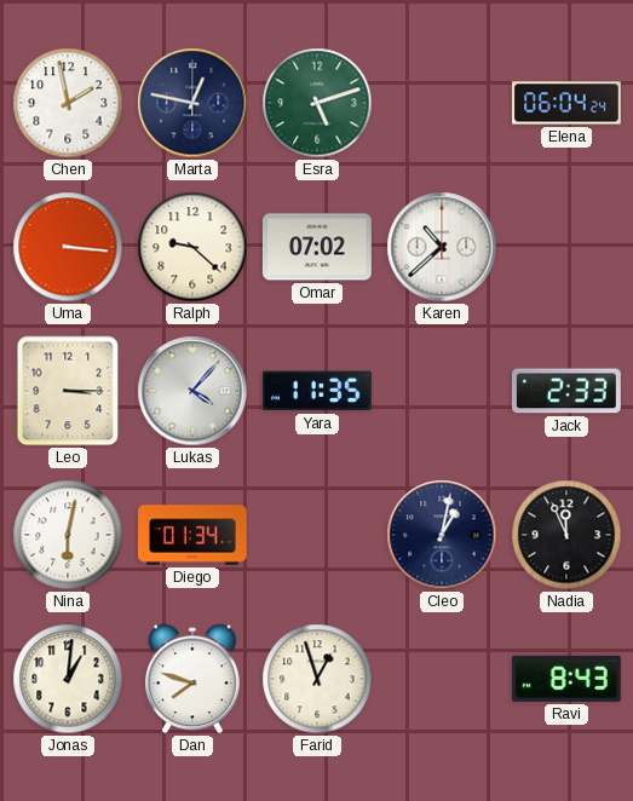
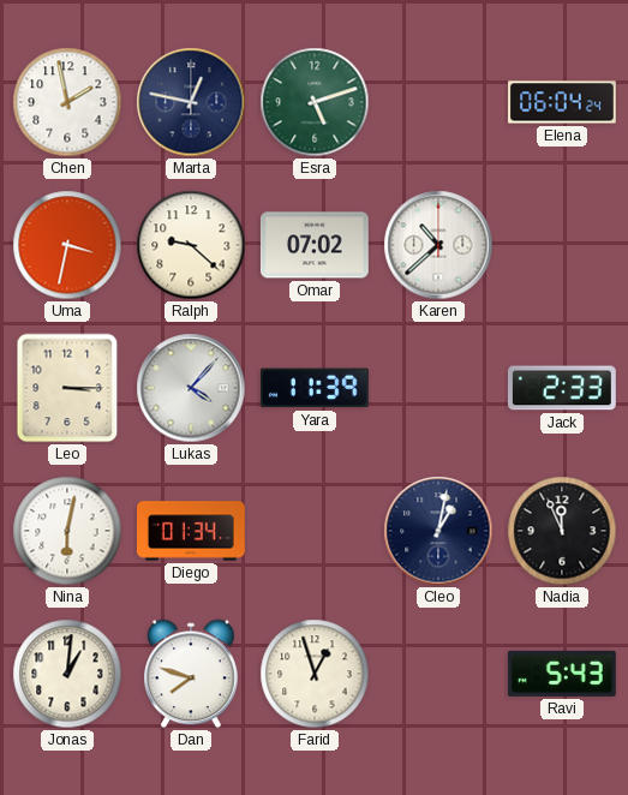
Uma: 3:16 -> 3:32
Yara: 11:35 -> 11:39
Ravi: 8:43 -> 5:43
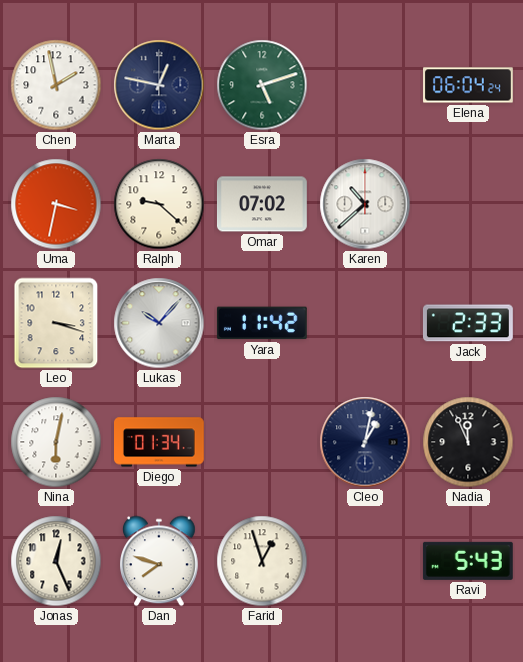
Leo: 3:15 -> 3:18
Lukas: 4:07 -> 10:07
Yara: 11:39 -> 11:42
Jonas: 1:01 -> 12:26
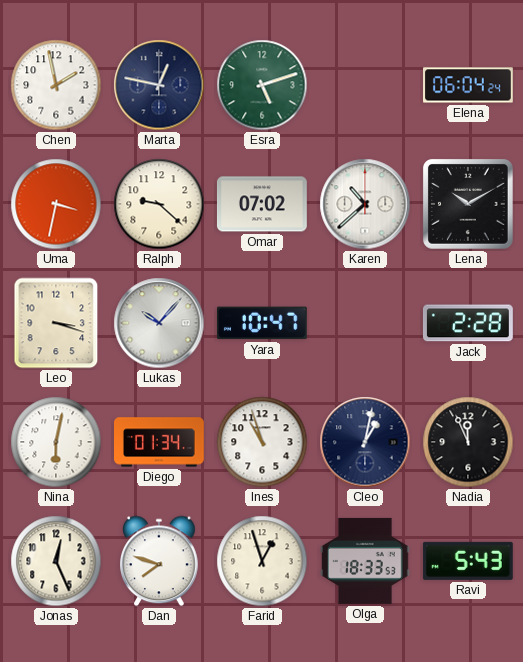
Lena: none -> 10:10
Yara: 11:42 -> 10:47
Jack: 2:33 -> 2:28
Ines: none -> 10:57
Olga: none -> 18:33
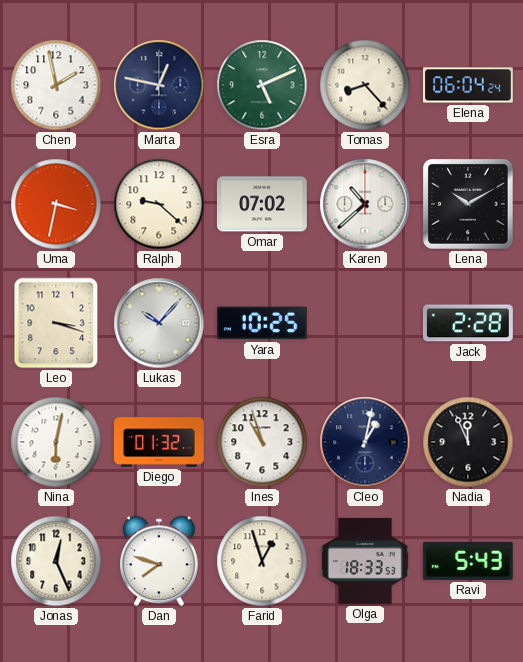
Esra: 5:12 -> 5:11
Tomas: none -> 8:23
Yara: 10:47 -> 10:25
Diego: 01:34 -> 01:32
